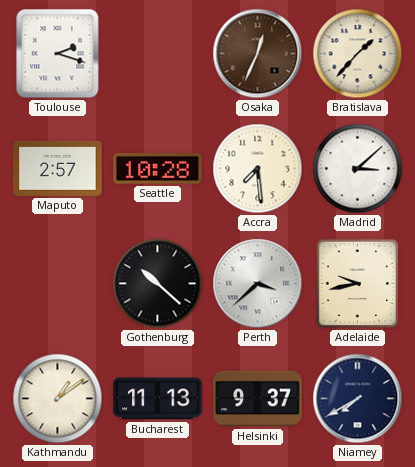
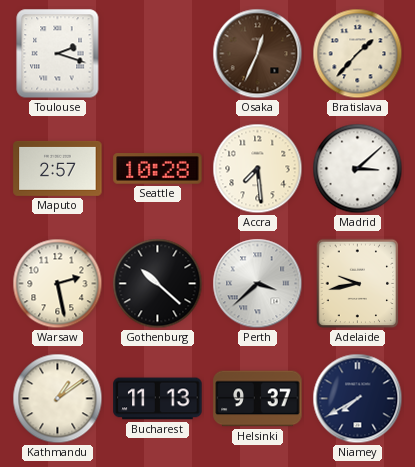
Warsaw: none -> 2:28
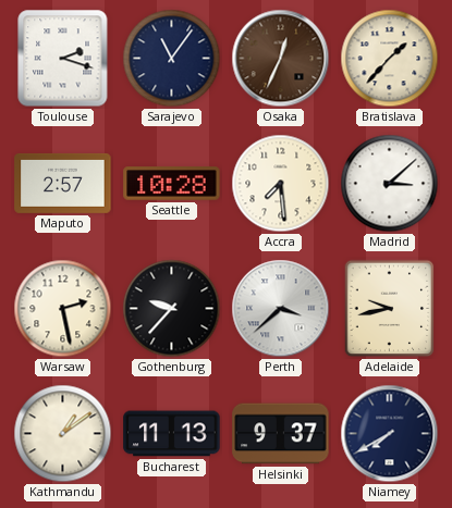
Sarajevo: none -> 11:06
Gothenburg: 10:22 -> 9:37
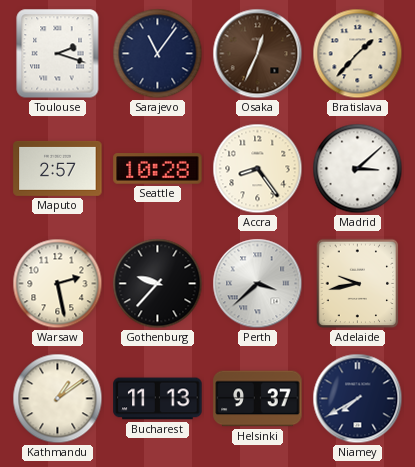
Accra: 7:29 -> 8:24
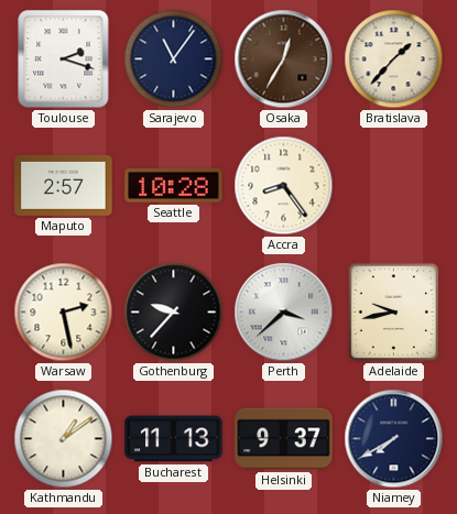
Osaka: 12:34 -> 12:35
Madrid: 3:08 -> none
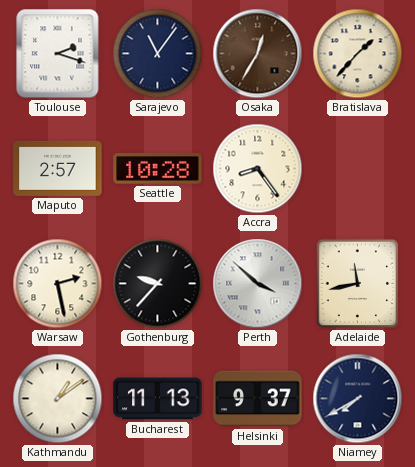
Perth: 3:38 -> 3:52
Adelaide: 9:43 -> 11:43
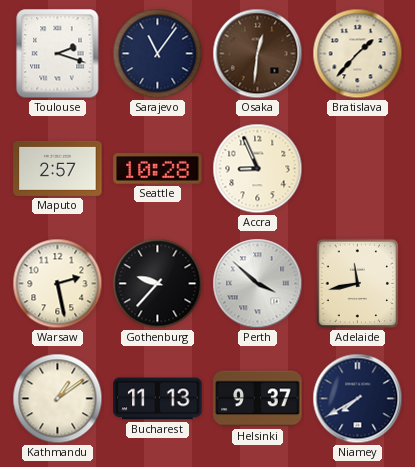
Osaka: 12:35 -> 12:31
Accra: 8:24 -> 8:56
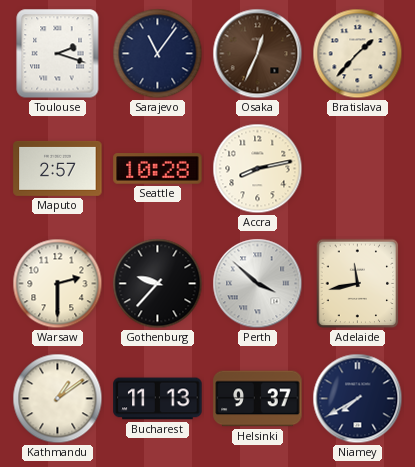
Osaka: 12:31 -> 12:34
Accra: 8:56 -> 8:13
Warsaw: 2:28 -> 2:30
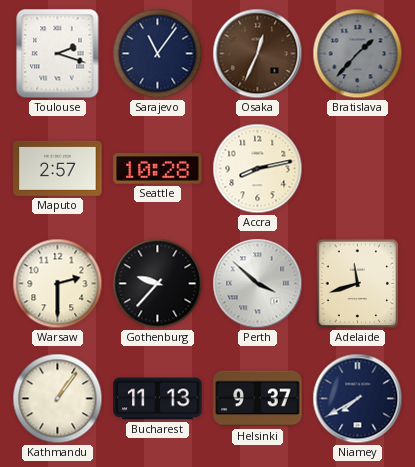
Bratislava dial: cream -> grey
Adelaide: 11:43 -> 11:42
Kathmandu: 1:09 -> 1:06
